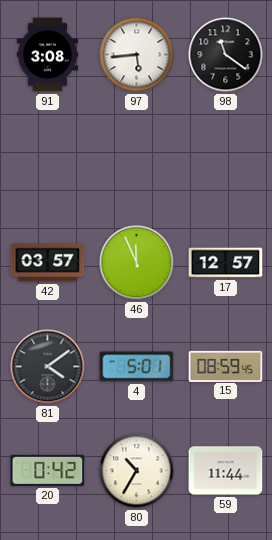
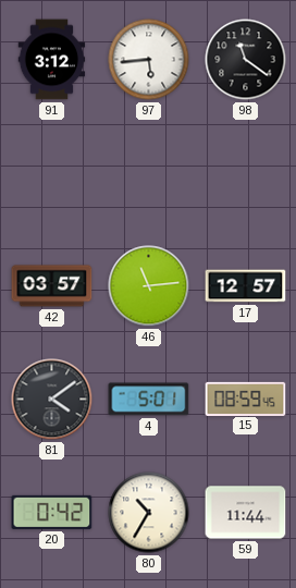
91: 3:08 -> 3:12
46: 11:56 -> 11:14
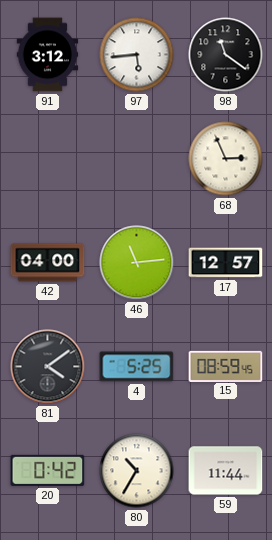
68: none -> 2:56
42: 03:57 -> 04:00
4: 5:01 -> 5:25
